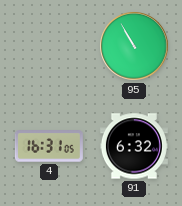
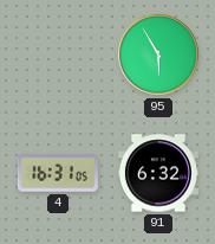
95: 10:55 -> 5:55
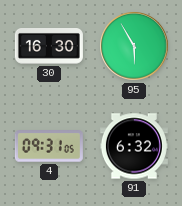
30: none -> 16:30
4: 16:31 -> 09:31
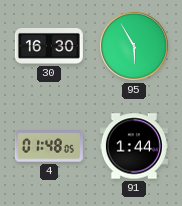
4: 09:31 -> 01:48
91: 6:32 -> 1:44
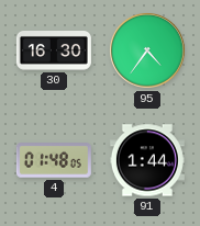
95: 5:55 -> 4:36
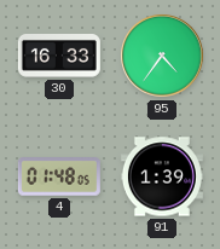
30: 16:30 -> 16:33
91: 1:44 -> 1:39
